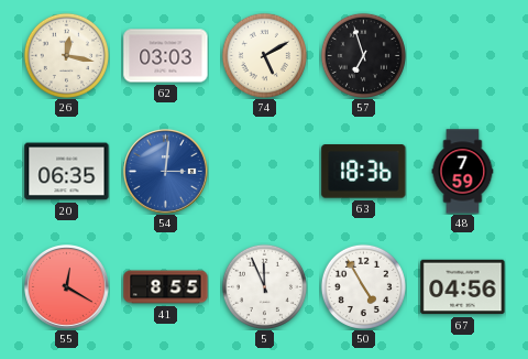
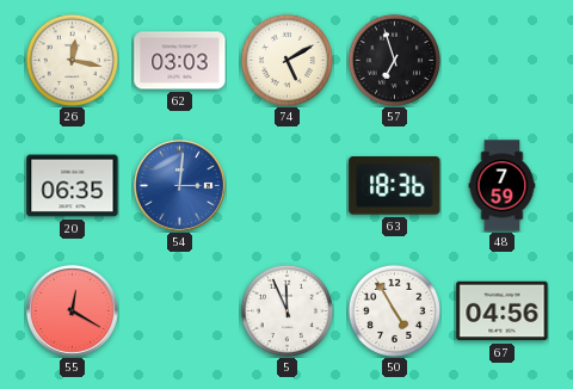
41: 8:55 -> none
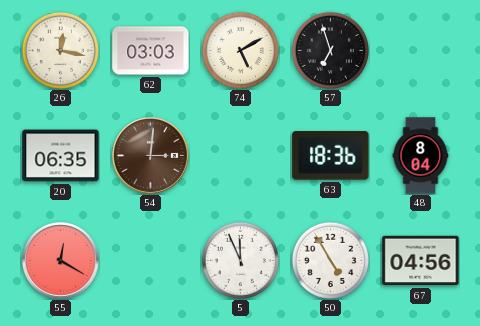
54 dial: blue -> brown
48: 7:59 -> 8:04
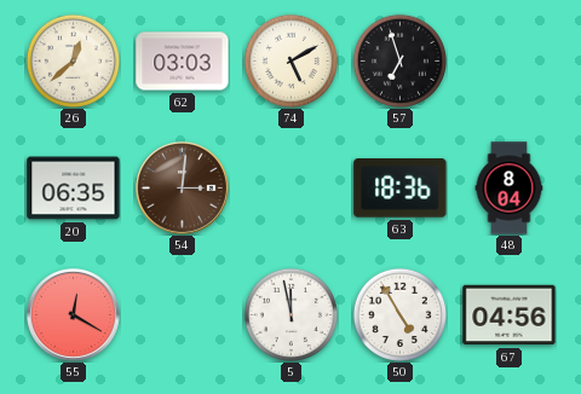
26: 12:17 -> 12:38
5: 11:56 -> 11:58
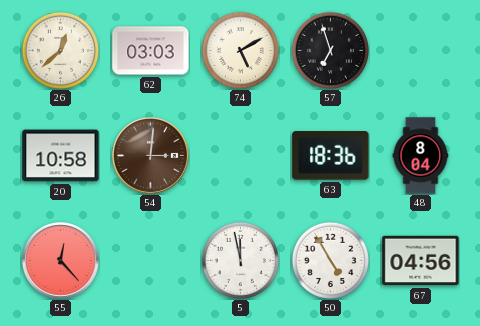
20: 06:35 -> 10:58
55: 12:20 -> 12:23
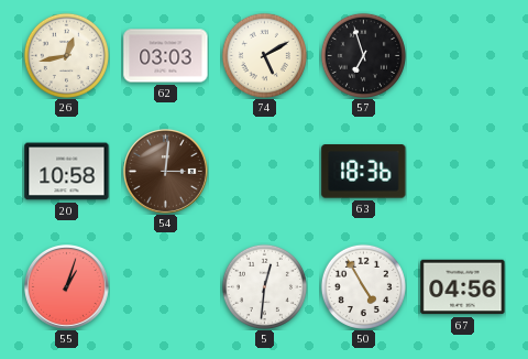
26: 12:38 -> 12:43
48: 8:04 -> none
55: 12:23 -> 1:03
5: 11:58 -> 12:31
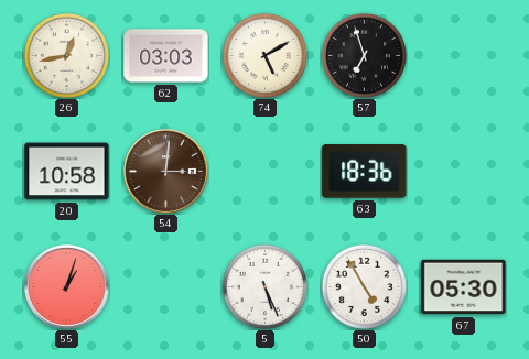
5: 12:31 -> 5:26
67: 04:56 -> 05:30
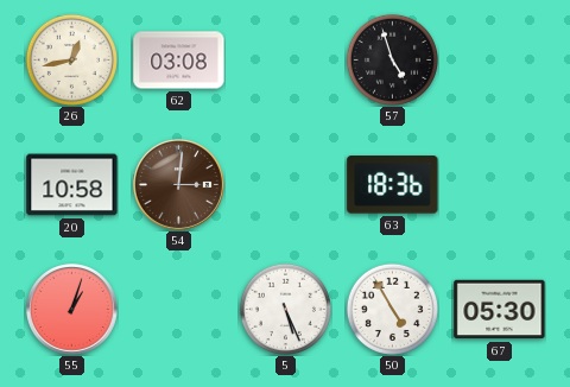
62: 03:03 -> 03:08
74: 5:10 -> none
57: 6:57 -> 4:57
